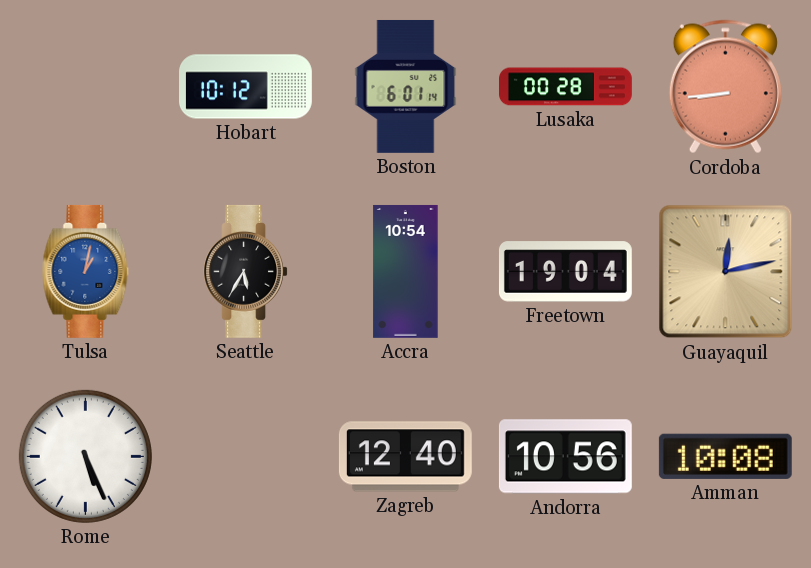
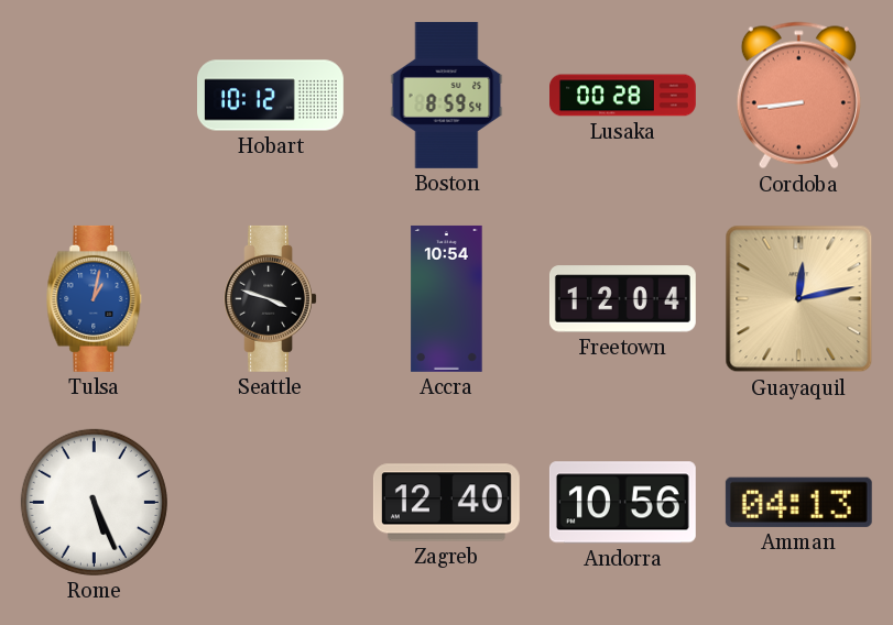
Boston: 6:01 -> 8:59
Seattle: 5:35 -> 3:48
Freetown: 19:04 -> 12:04
Amman: 10:08 -> 04:13
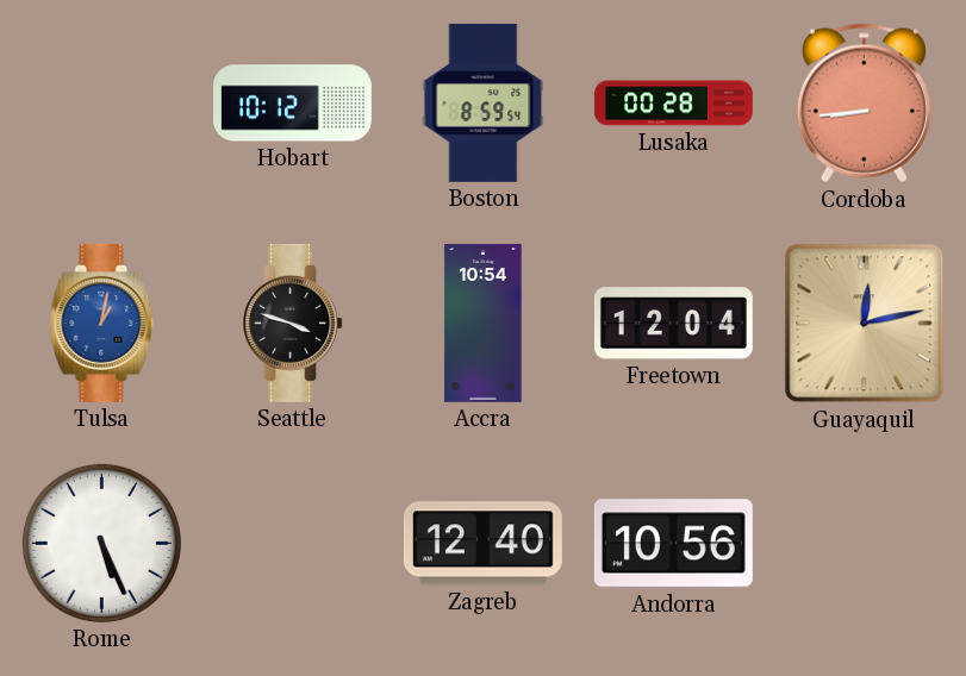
Amman: 04:13 -> none
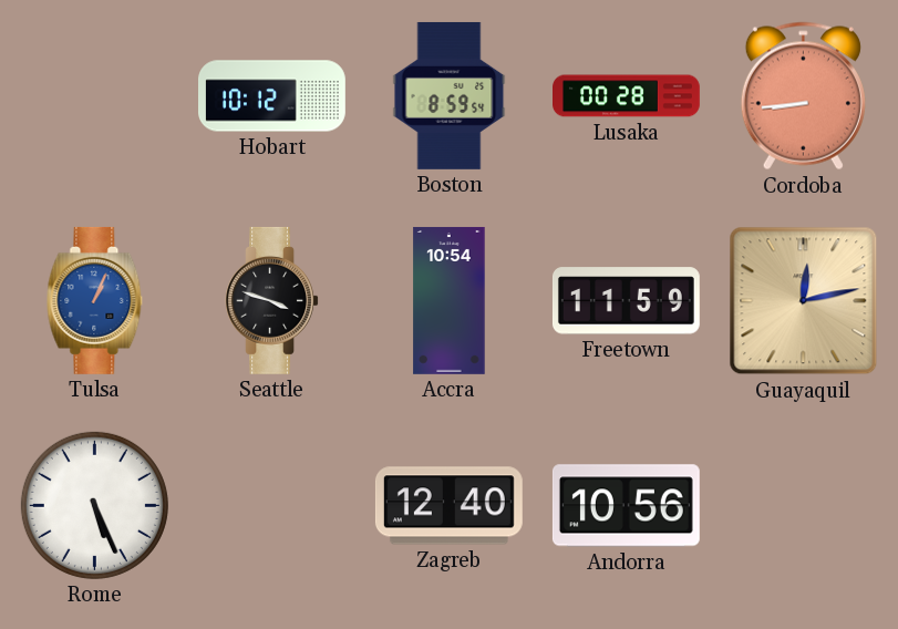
Tulsa: 1:02 -> 1:04
Freetown: 12:04 -> 11:59
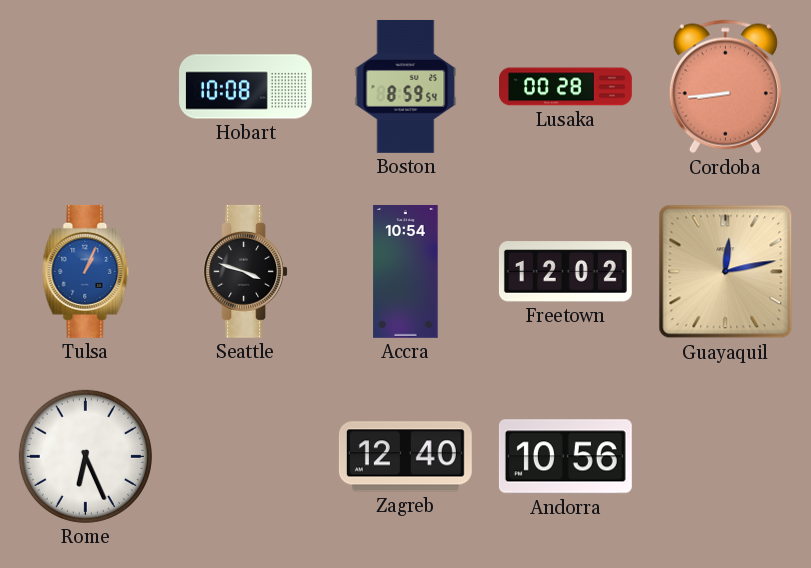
Hobart: 10:12 -> 10:08
Freetown: 11:59 -> 12:02
Rome: 5:26 -> 6:26
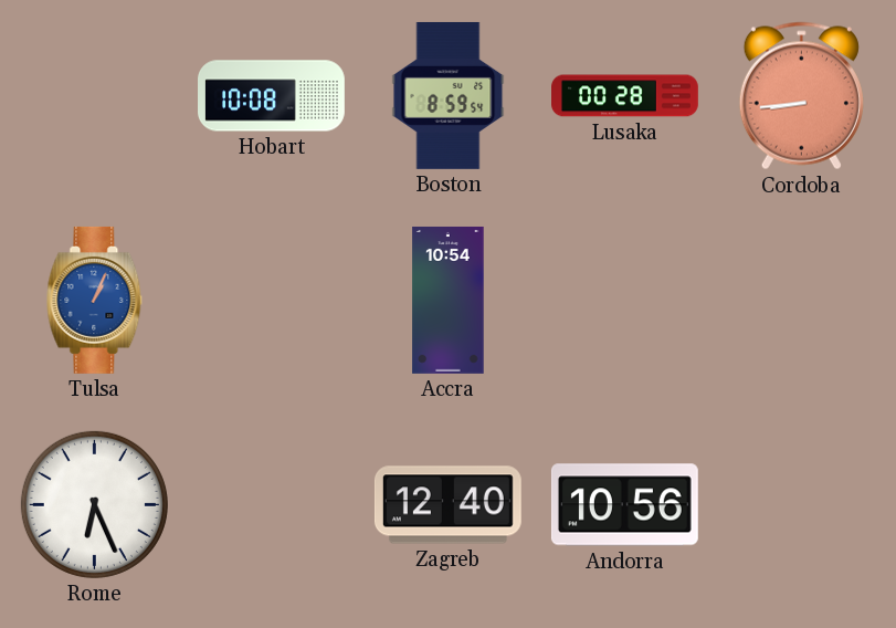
Seattle: 3:48 -> none
Freetown: 12:02 -> none
Guayaquil: 12:13 -> none
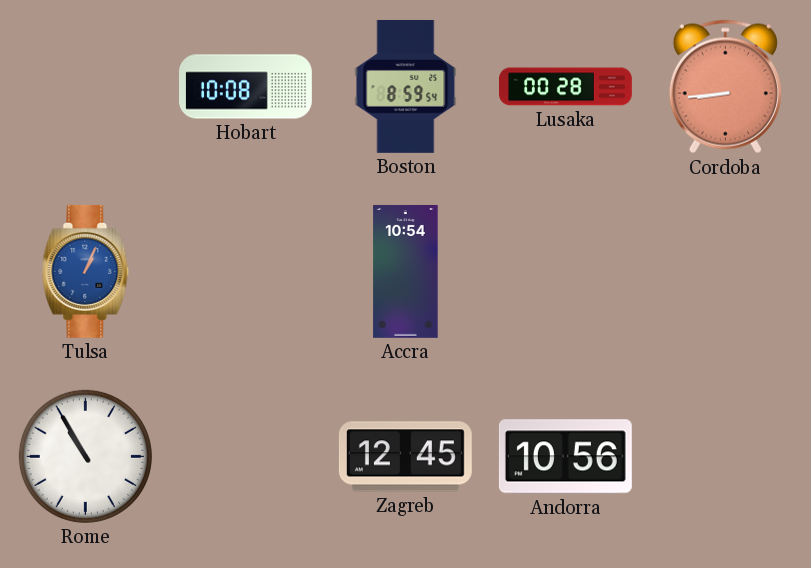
Rome: 6:26 -> 10:55
Zagreb: 12:40 -> 12:45
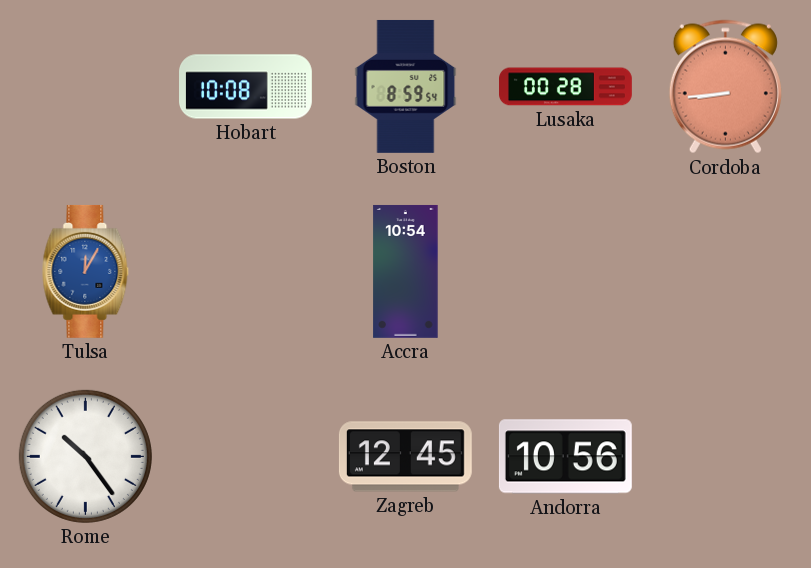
Tulsa: 1:04 -> 12:05
Rome: 10:55 -> 10:24
